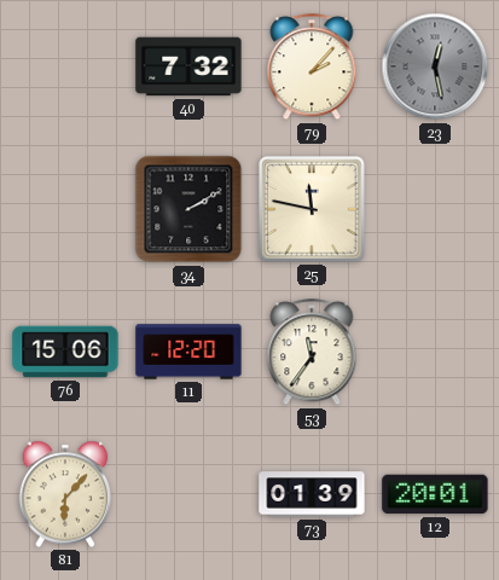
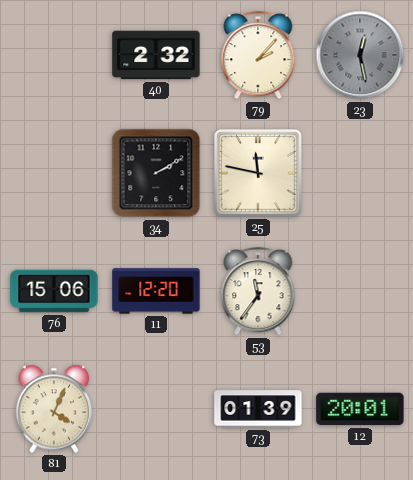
40: 7:32 -> 2:32
81: 6:07 -> 4:04
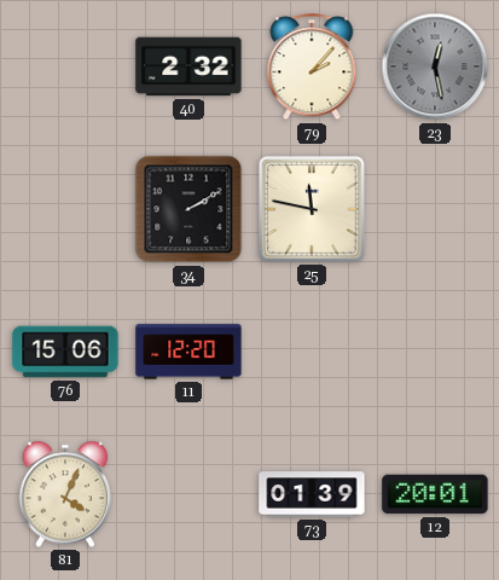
53: 11:36 -> none
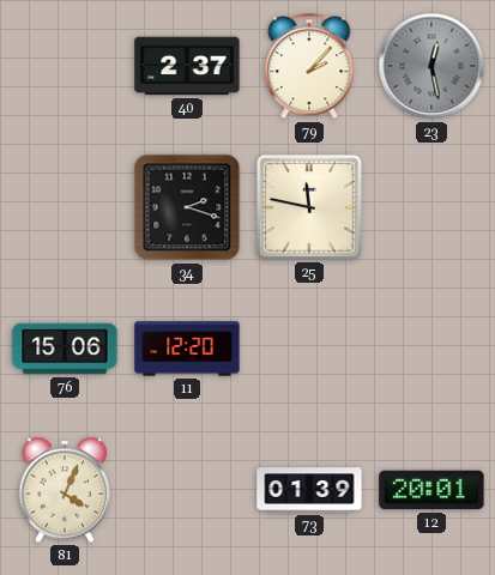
40: 2:32 -> 2:37
34: 2:10 -> 2:18
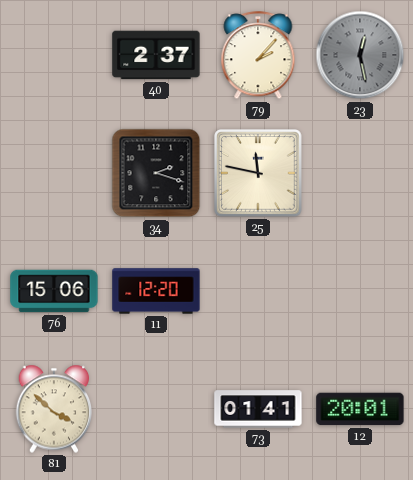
81: 4:04 -> 3:52
73: 01:39 -> 01:41
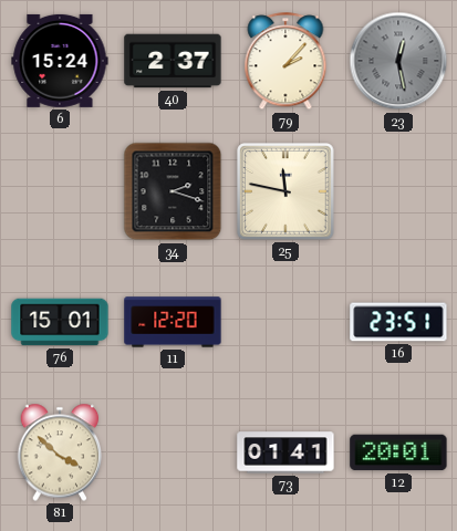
6: none -> 15:24
76: 15:06 -> 15:01
16: none -> 23:51
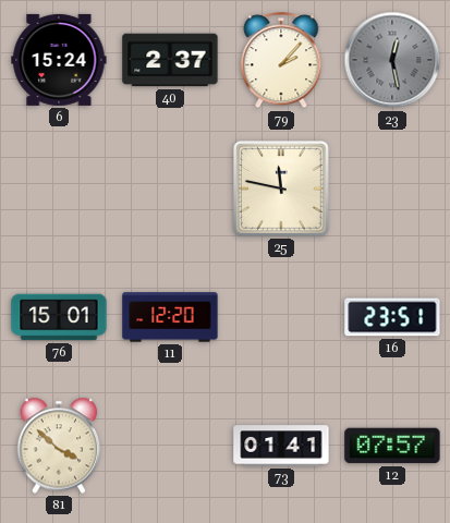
34: 2:18 -> none
12: 20:01 -> 07:57
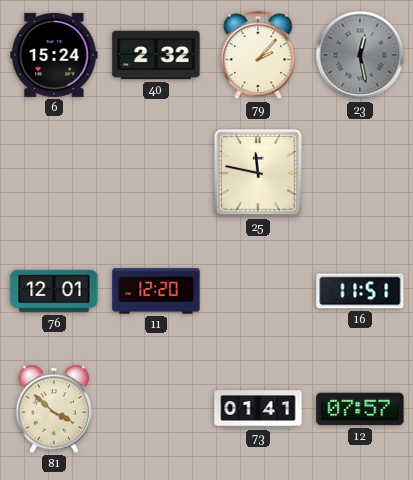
40: 2:37 -> 2:32
76: 15:01 -> 12:01
16: 23:51 -> 11:51
